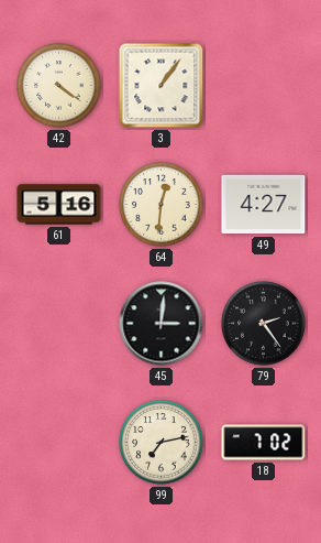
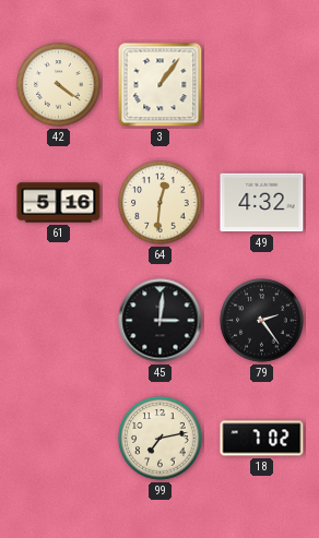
49: 4:27 -> 4:32
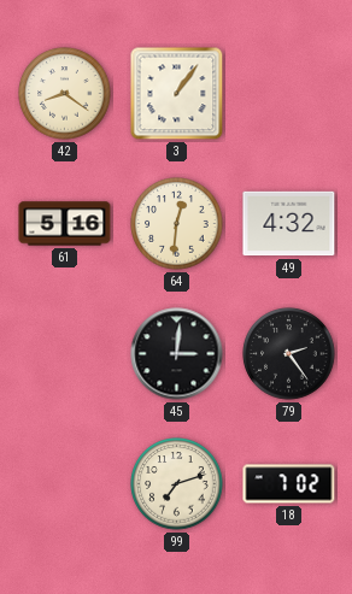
42: 4:21 -> 8:21
99: 7:13 -> 7:12
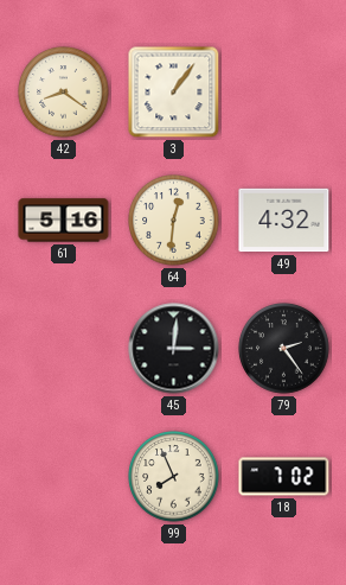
99: 7:12 -> 7:56
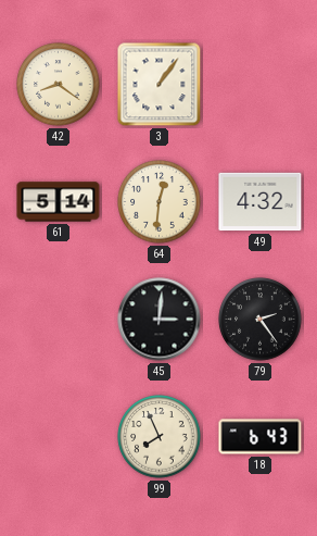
61: 5:16 -> 5:14
18: 7:02 -> 6:43
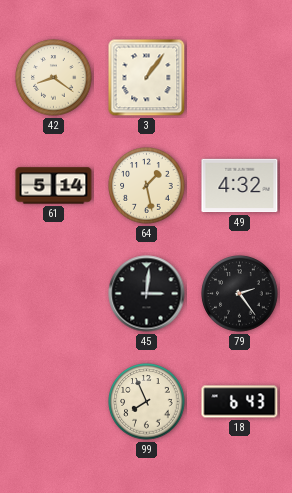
64: 12:31 -> 1:28
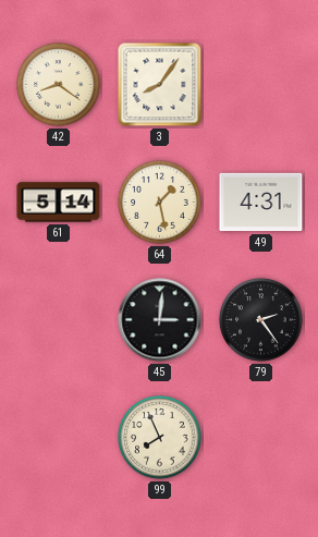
3: 1:06 -> 8:06
49: 4:32 -> 4:31
18: 6:43 -> none
